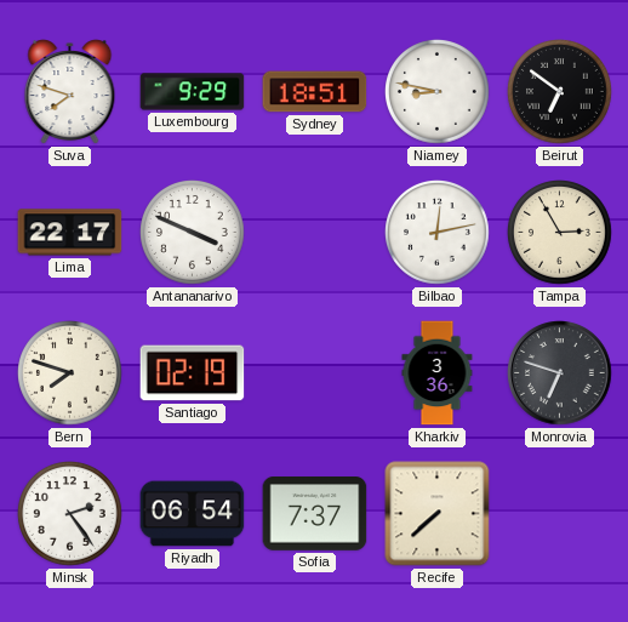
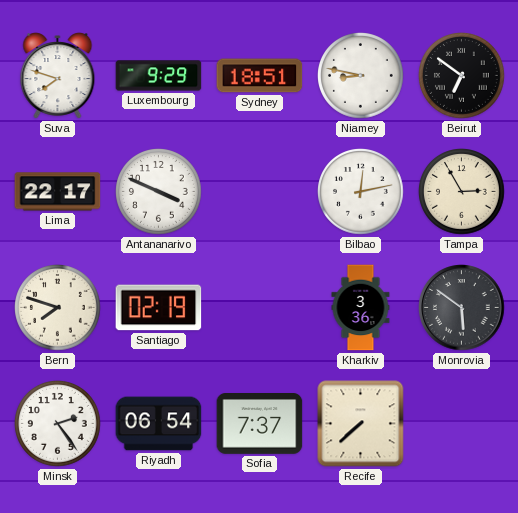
Monrovia: 6:48 -> 5:51
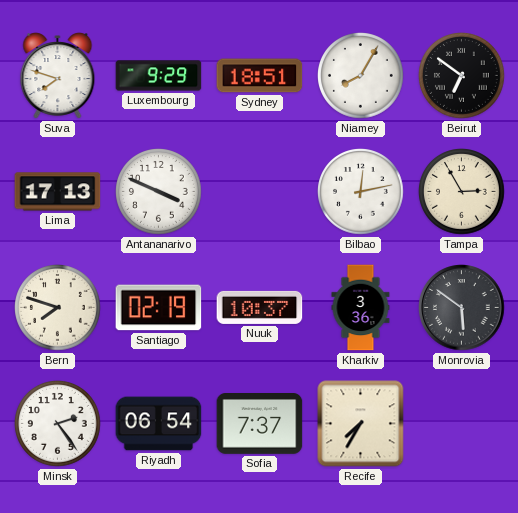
Niamey: 8:47 -> 8:05
Lima: 22:17 -> 17:13
Nuuk: none -> 10:37
Recife: 7:38 -> 7:35
